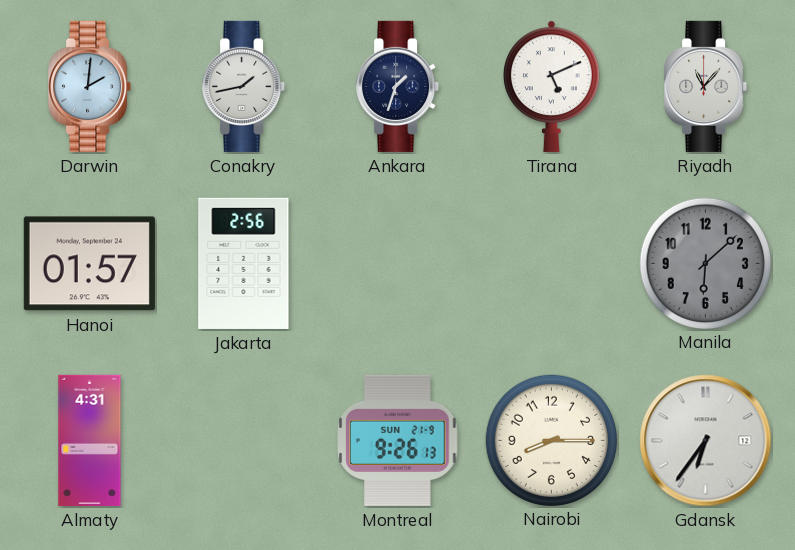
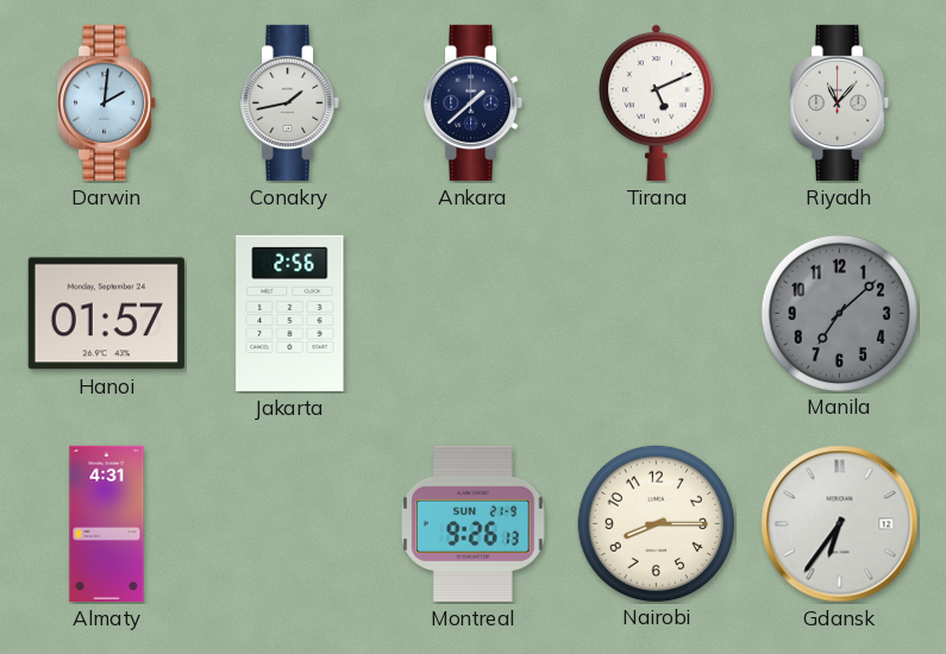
Ankara: 1:33 -> 1:38
Manila: 6:08 -> 7:08
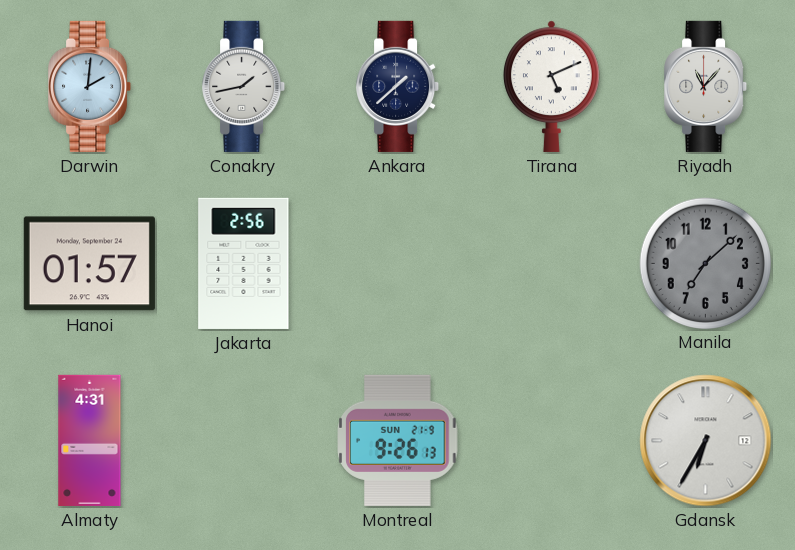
Nairobi: 8:15 -> none
Gdansk: 6:36 -> 6:35
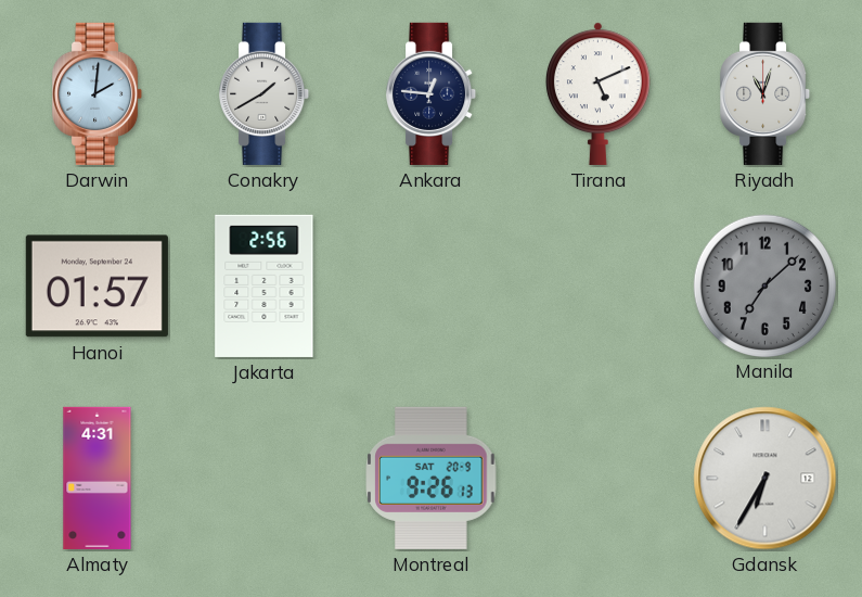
Conakry: 1:43 -> 1:40
Ankara: 1:38 -> 12:46
Riyadh: 11:07 -> 11:03
Montreal date: SUN 21-9 -> SAT 20-9
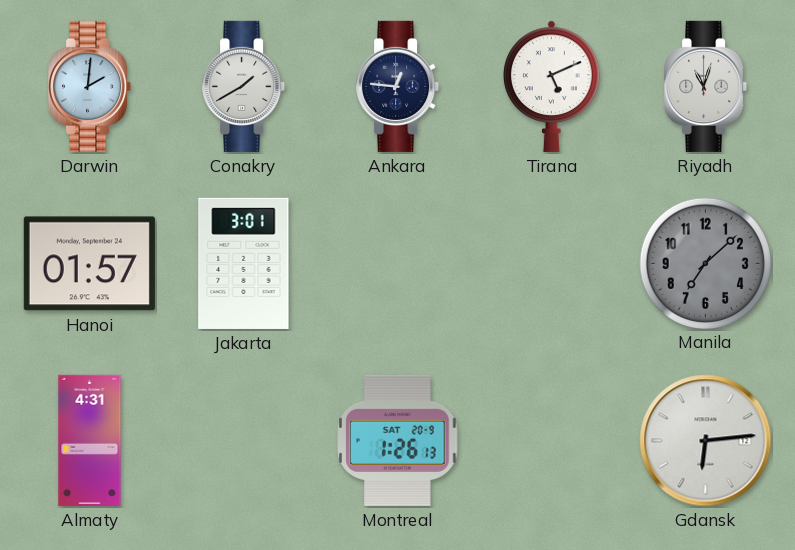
Jakarta: 2:56 -> 3:01
Montreal: 9:26 -> 1:26
Gdansk: 6:35 -> 6:14
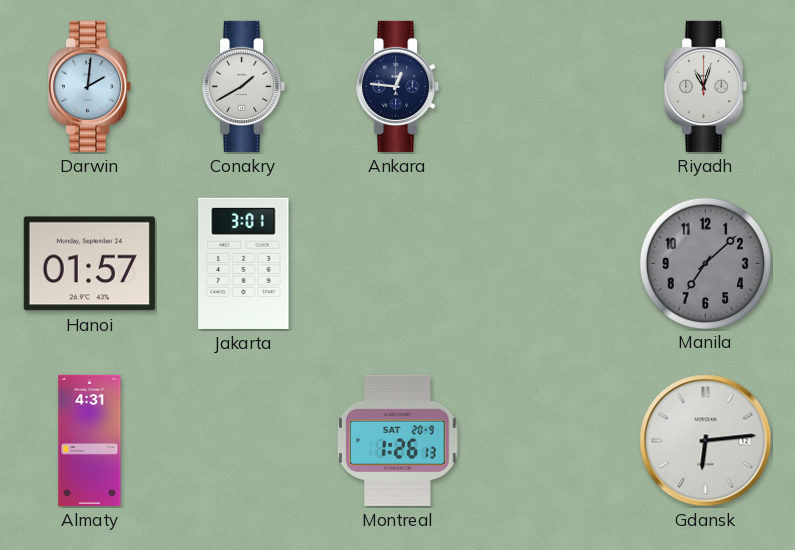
Tirana: 5:11 -> none
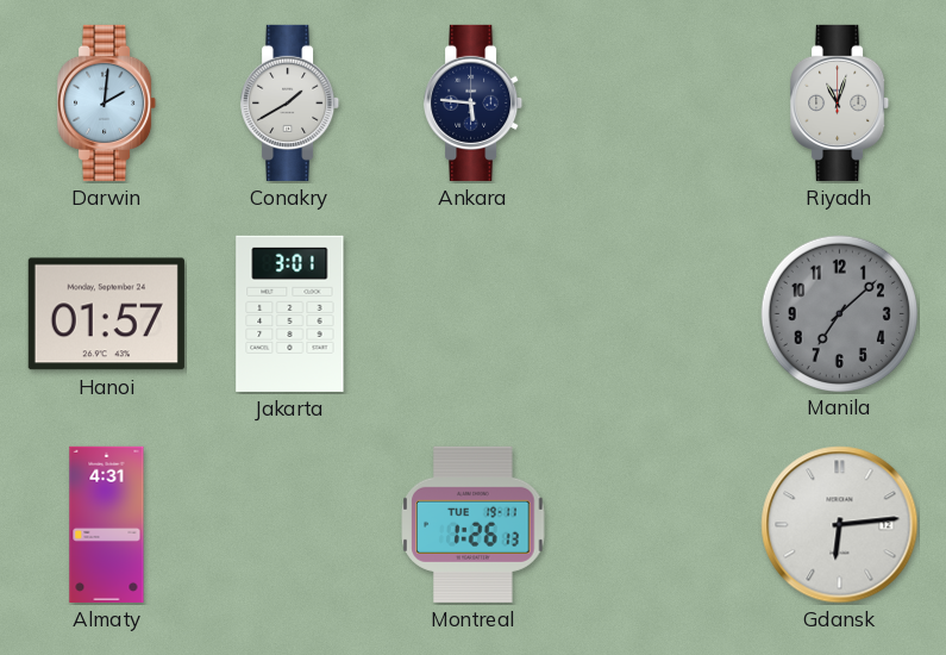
Ankara: 12:46 -> 5:46
Montreal date: SAT 20-9 -> TUE 19-11
